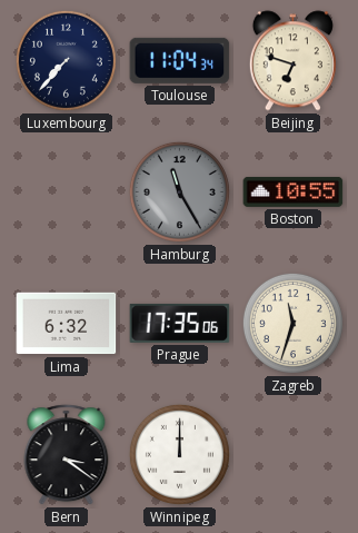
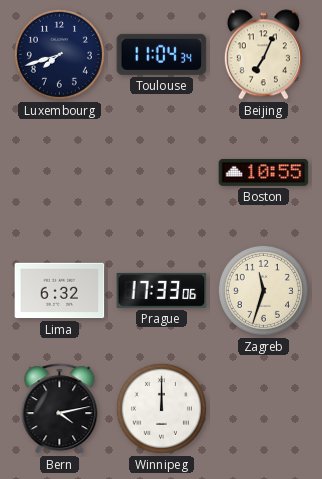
Luxembourg: 7:37 -> 7:42
Beijing: 6:48 -> 7:04
Hamburg: 11:25 -> none
Prague: 17:35 -> 17:33
Bern: 3:21 -> 4:13
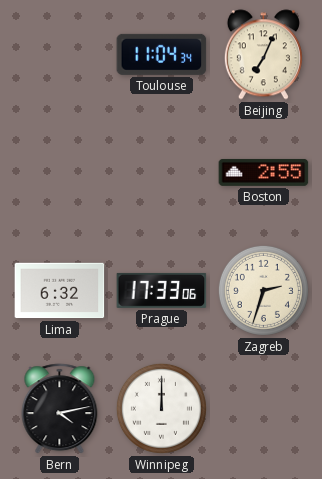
Luxembourg: 7:42 -> none
Boston: 10:55 -> 2:55
Zagreb: 11:33 -> 2:33
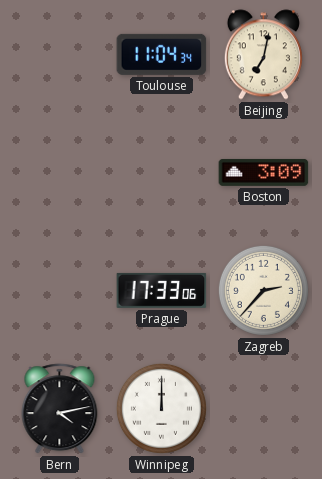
Beijing: 7:04 -> 7:02
Boston: 2:55 -> 3:09
Lima: 6:32 -> none
Zagreb: 2:33 -> 2:37
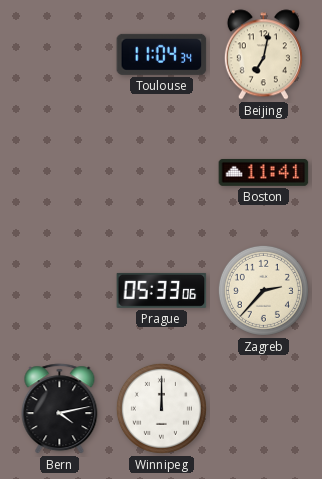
Boston: 3:09 -> 11:41
Prague: 17:33 -> 05:33
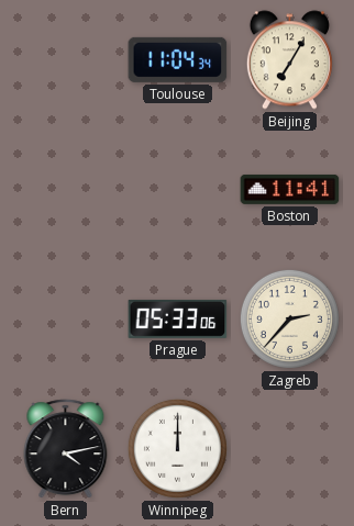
Beijing: 7:02 -> 7:05
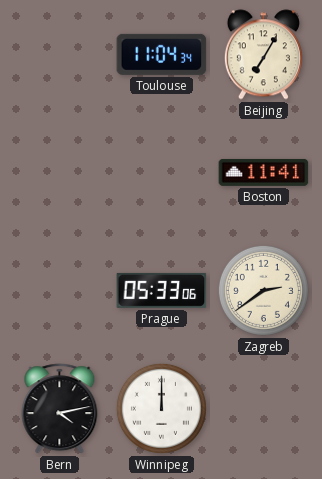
Zagreb: 2:37 -> 2:39
